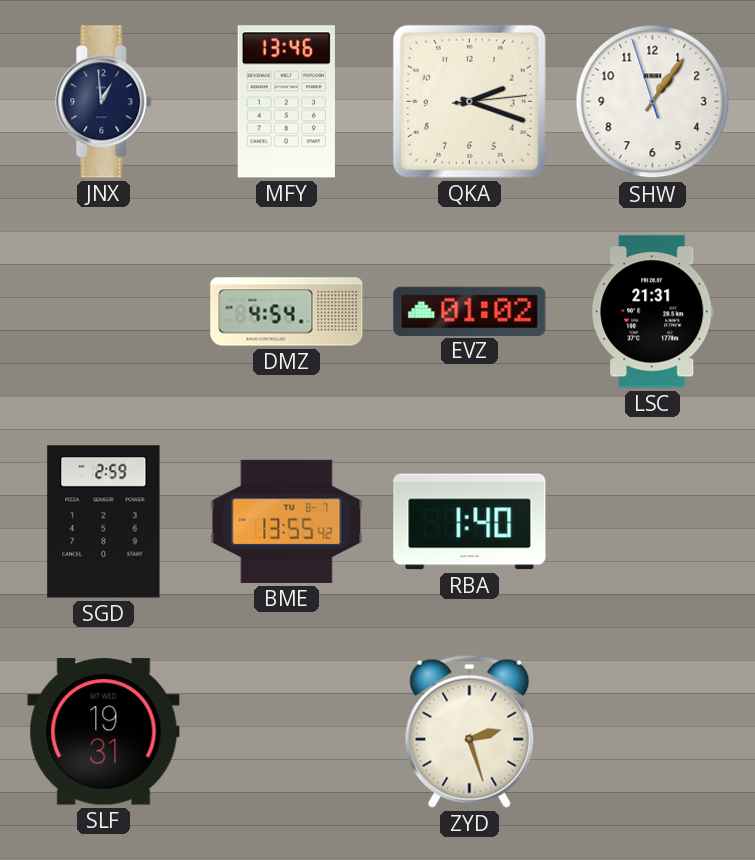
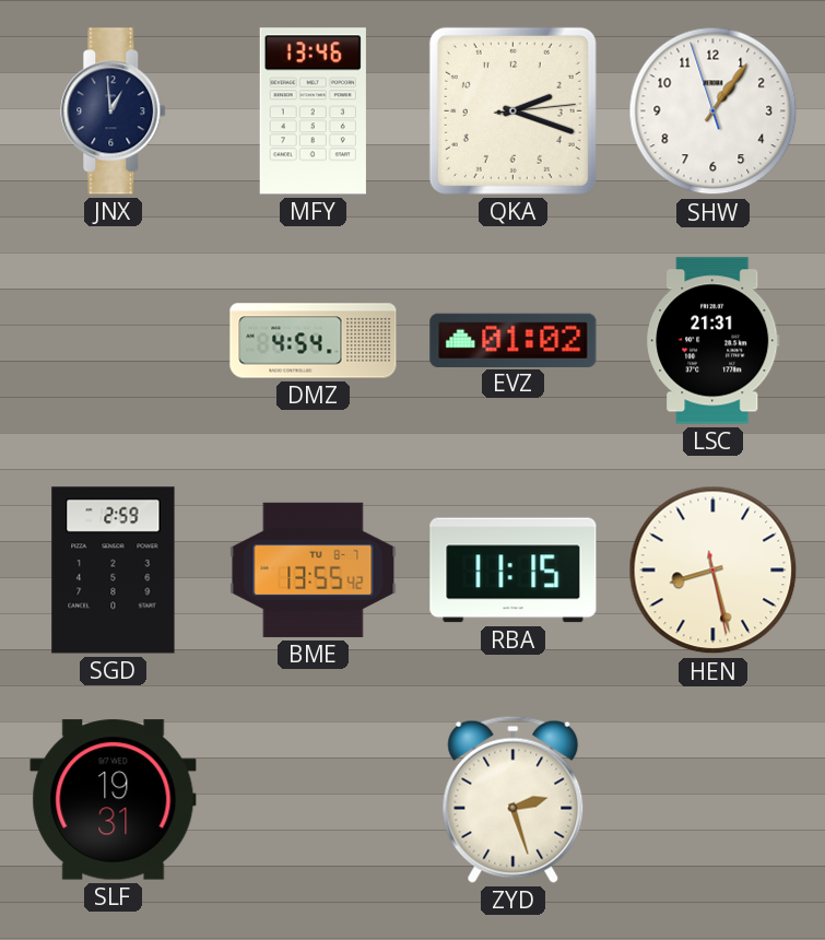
RBA: 1:40 -> 11:15
HEN: none -> 8:27
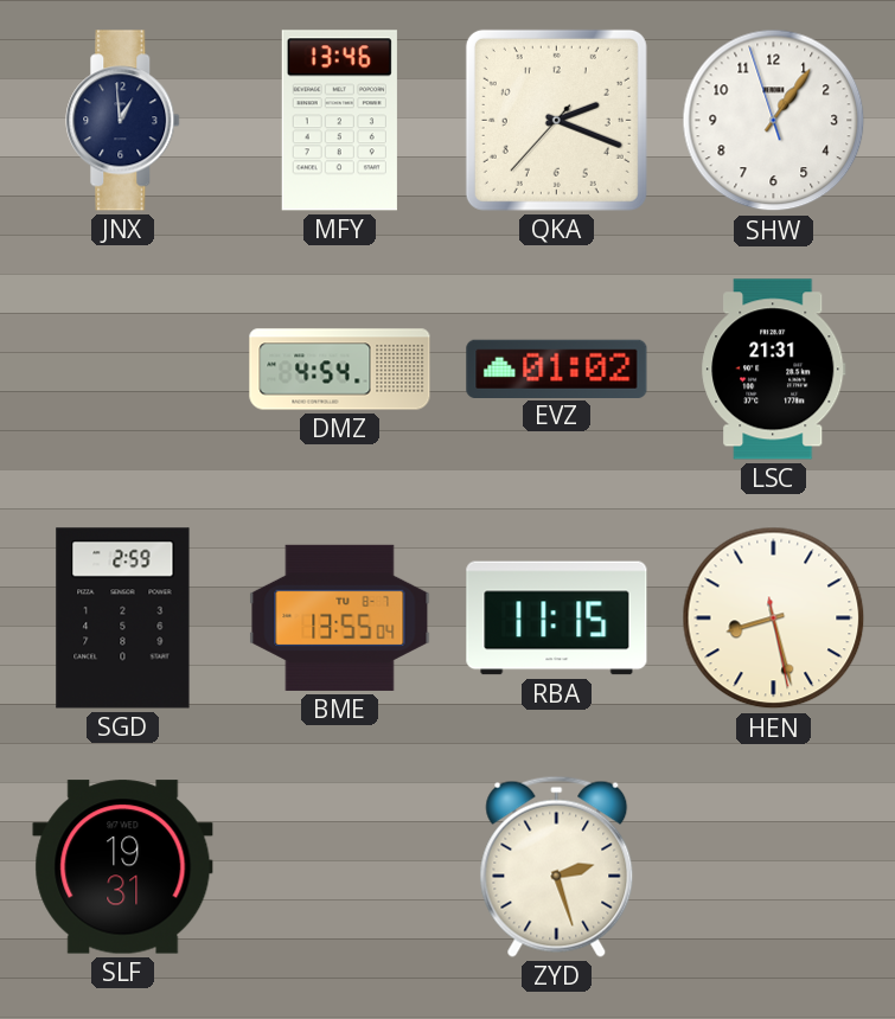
QKA: 2:18:14 -> 2:18:37
BME: 13:55:42 -> 13:55:04
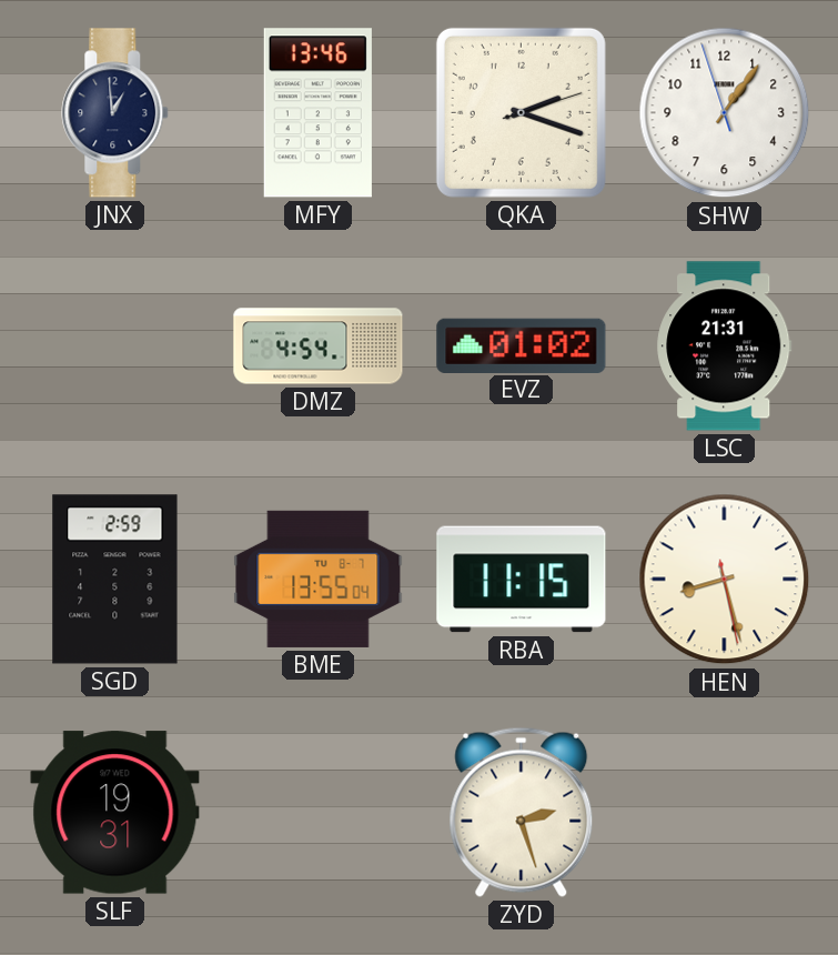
QKA: 2:18:37 -> 2:18:12
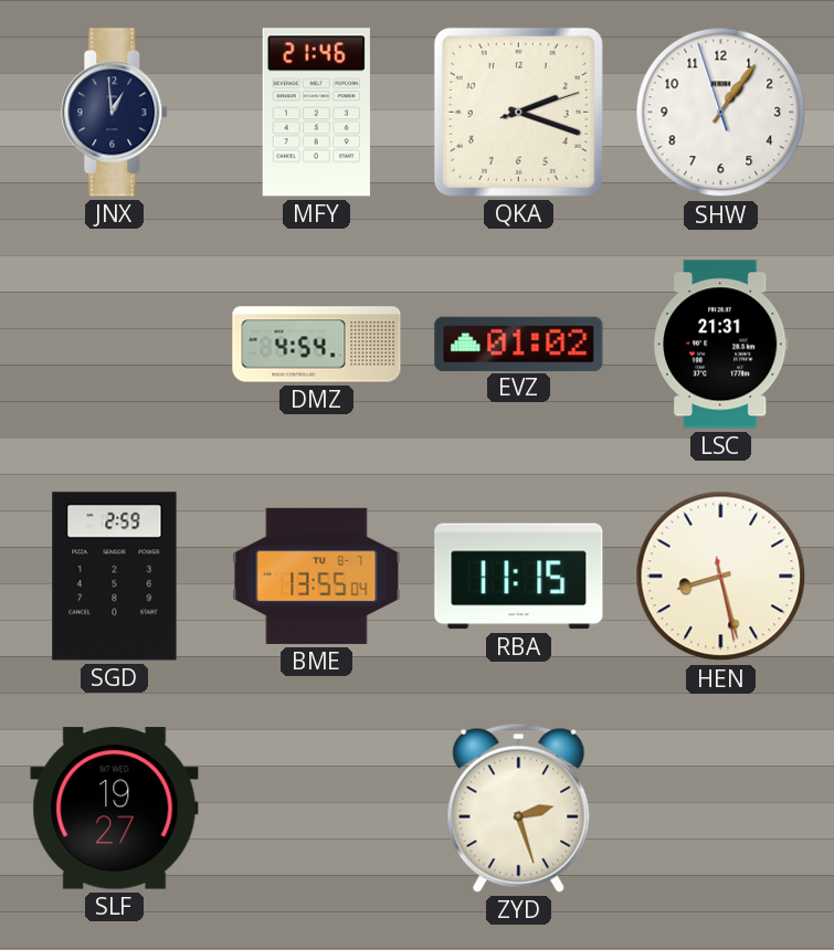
MFY: 13:46 -> 21:46
SLF: 19:31 -> 19:27
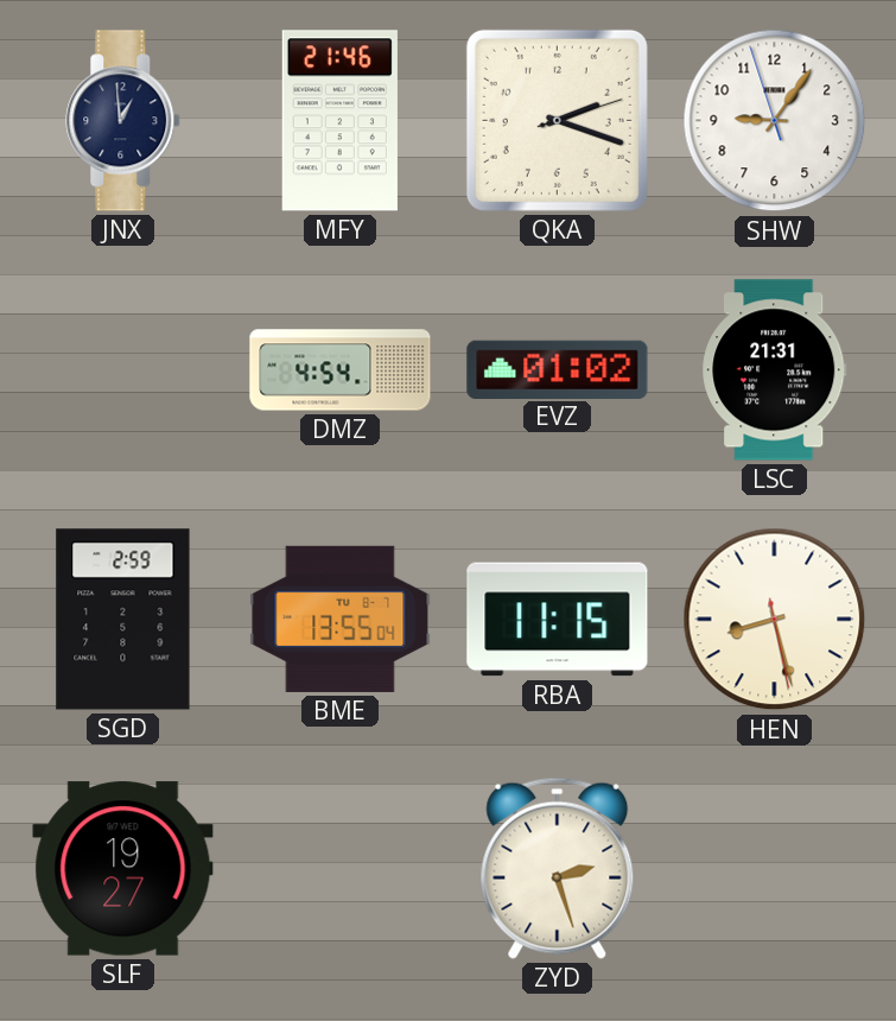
SHW: 1:05 -> 9:05
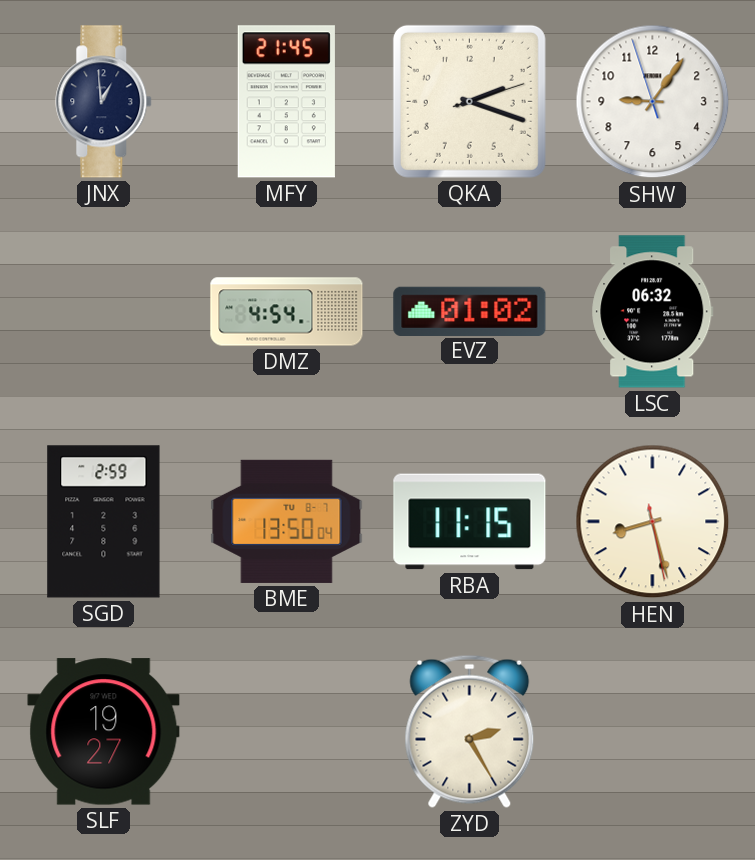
MFY: 21:46 -> 21:45
LSC: 21:31 -> 06:32
BME: 13:55 -> 13:50
ZYD: 2:27 -> 2:25
